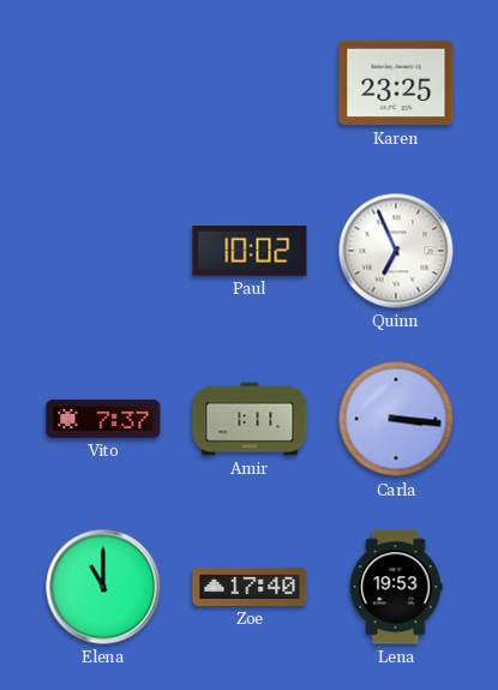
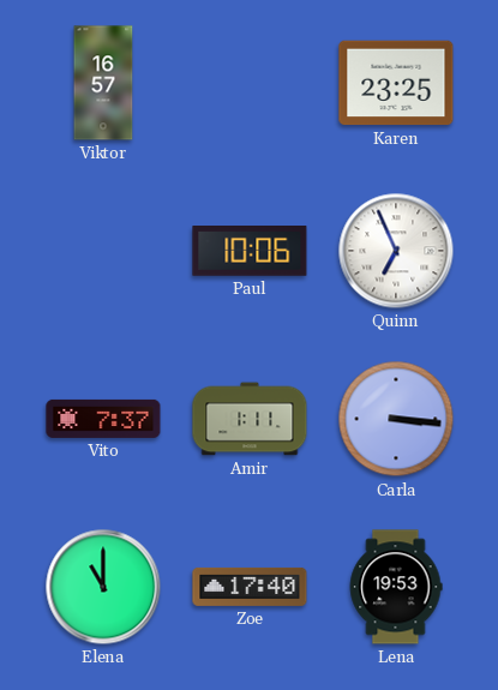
Viktor: none -> 16:57
Paul: 10:02 -> 10:06
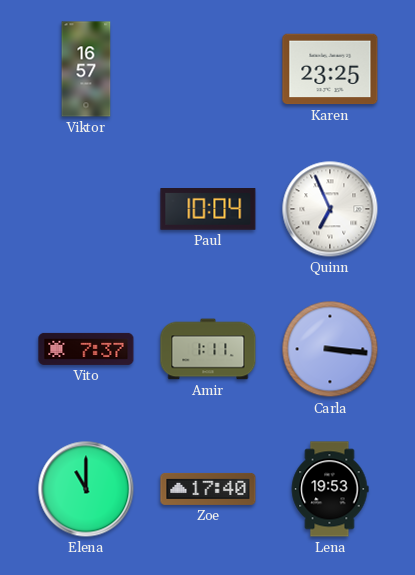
Paul: 10:06 -> 10:04
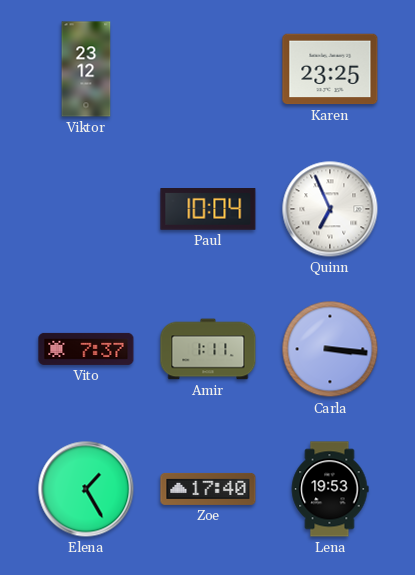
Viktor: 16:57 -> 23:12
Elena: 11:00 -> 1:25
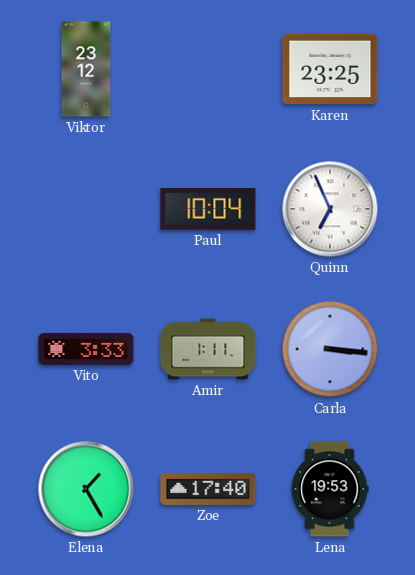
Vito: 7:37 -> 3:33
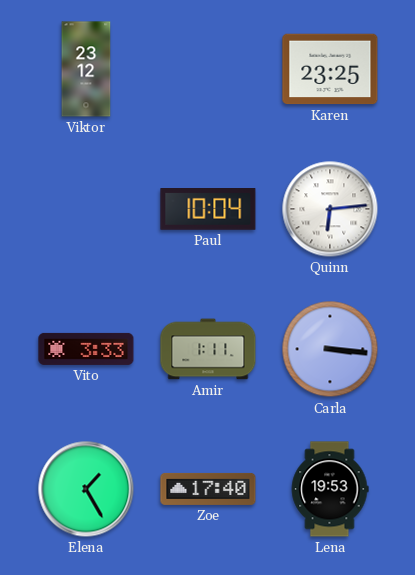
Quinn: 6:56 -> 6:14
